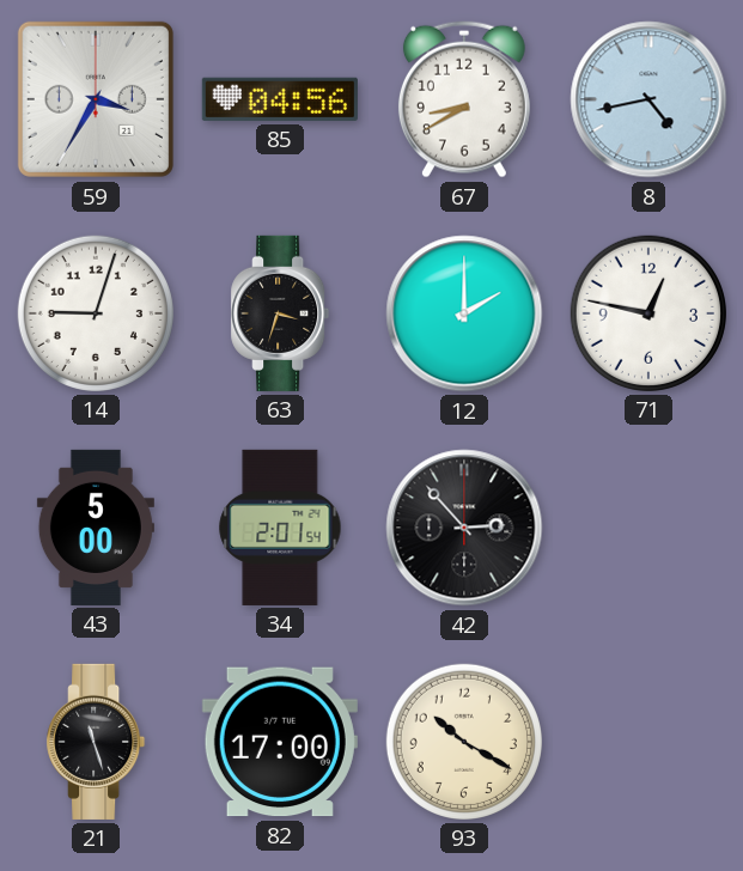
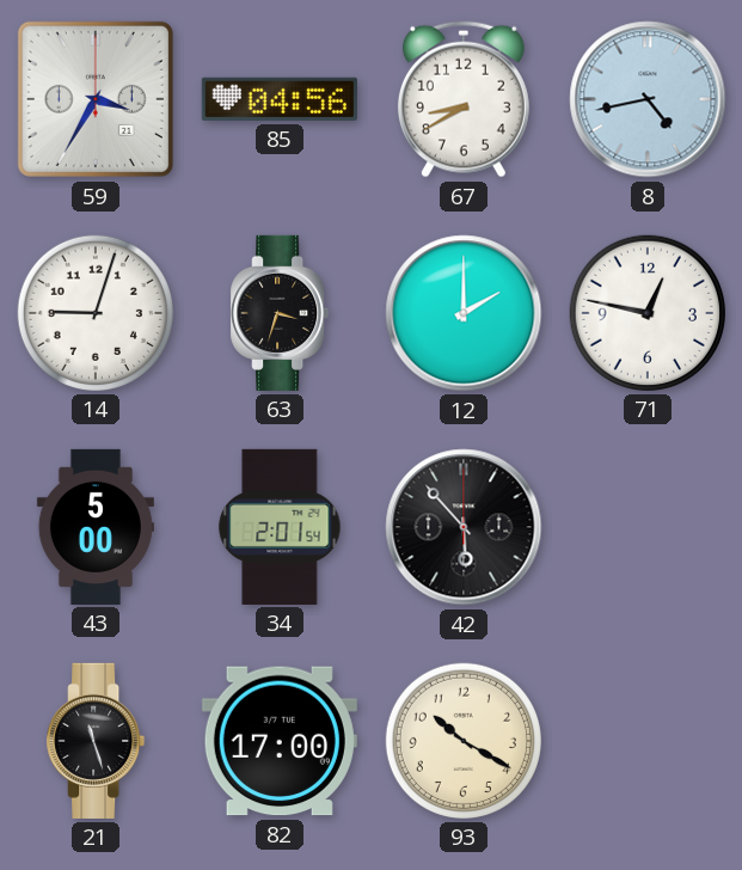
42: 2:53 -> 5:53
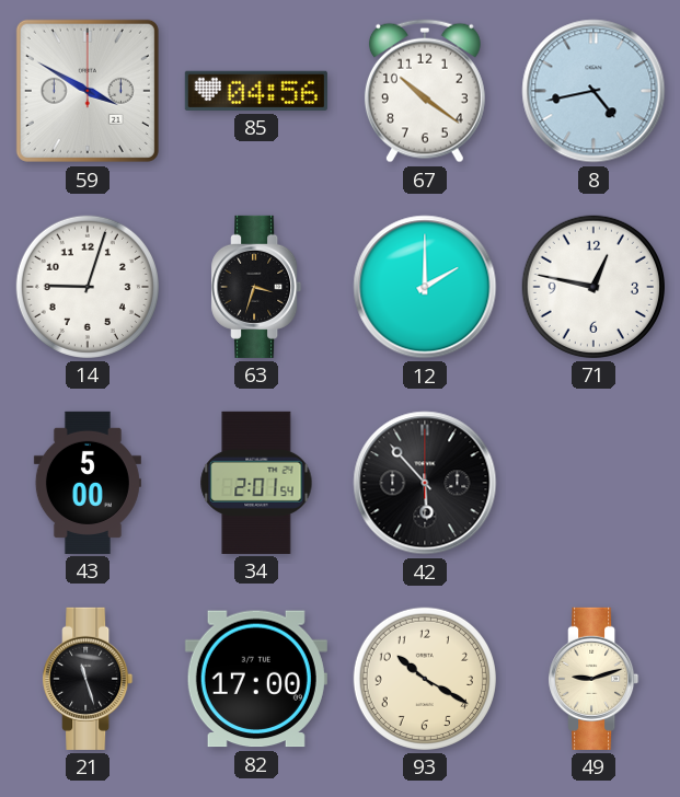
59: 3:35 -> 3:50
67: 8:40 -> 10:21
49: none -> 9:12
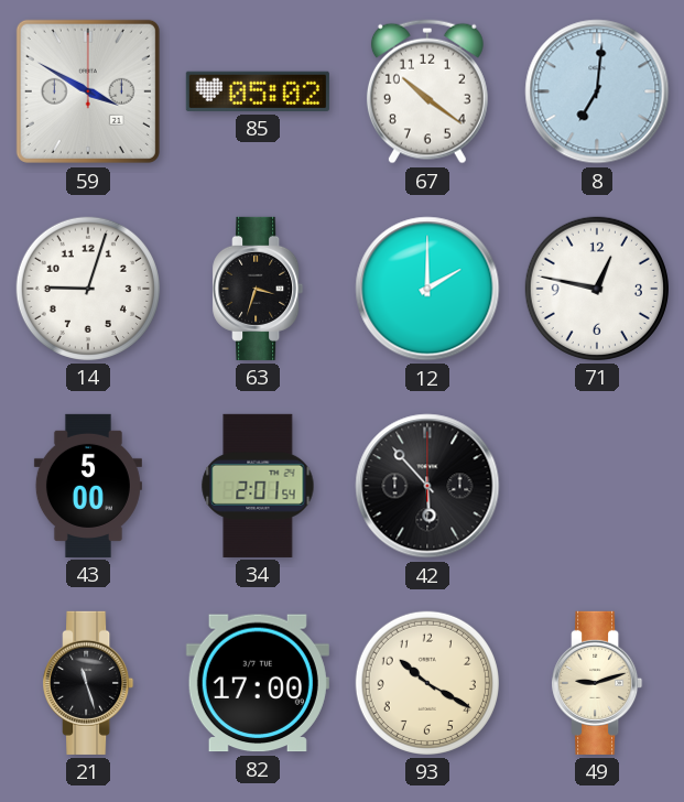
85: 04:56 -> 05:02
8: 4:43 -> 7:01
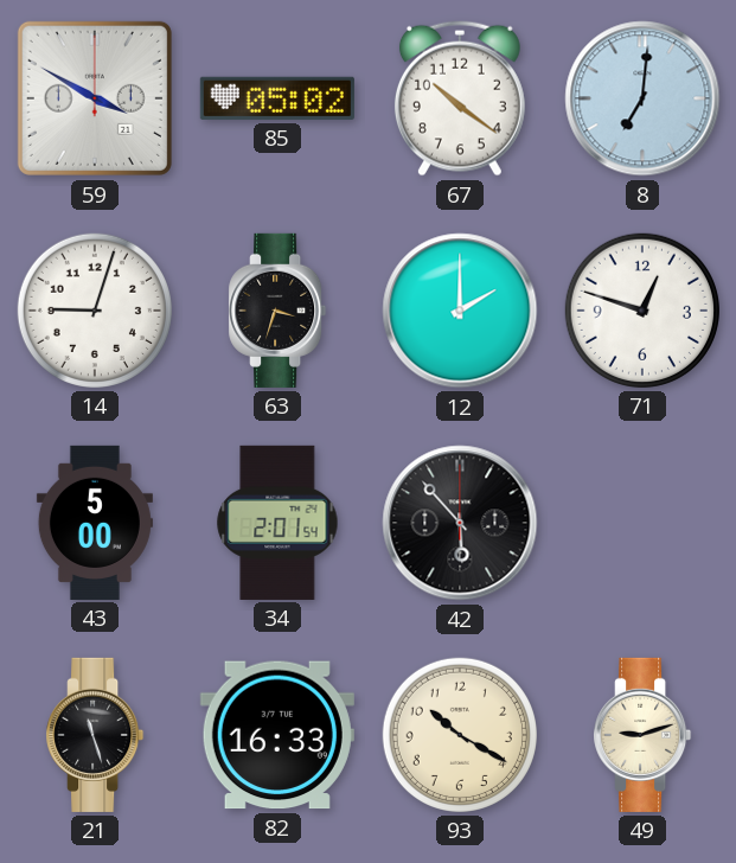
71: 12:47 -> 12:48
82: 17:00 -> 16:33
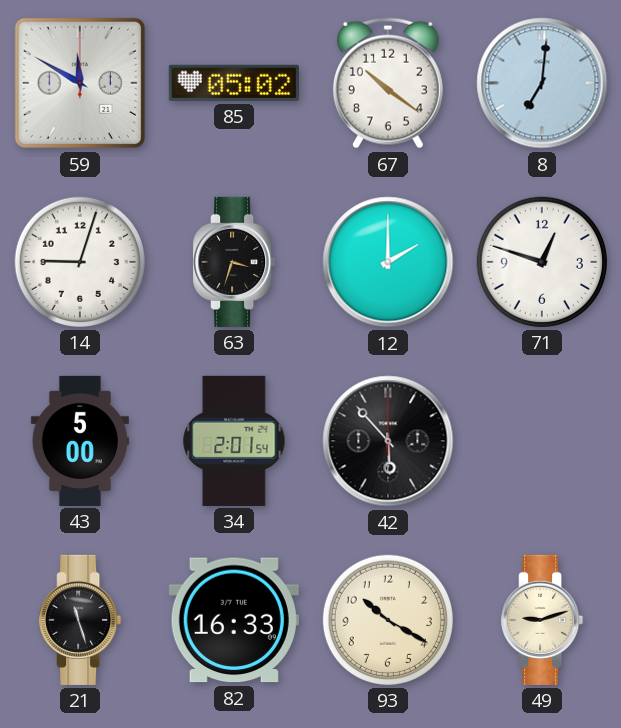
59: 3:50 -> 11:50
